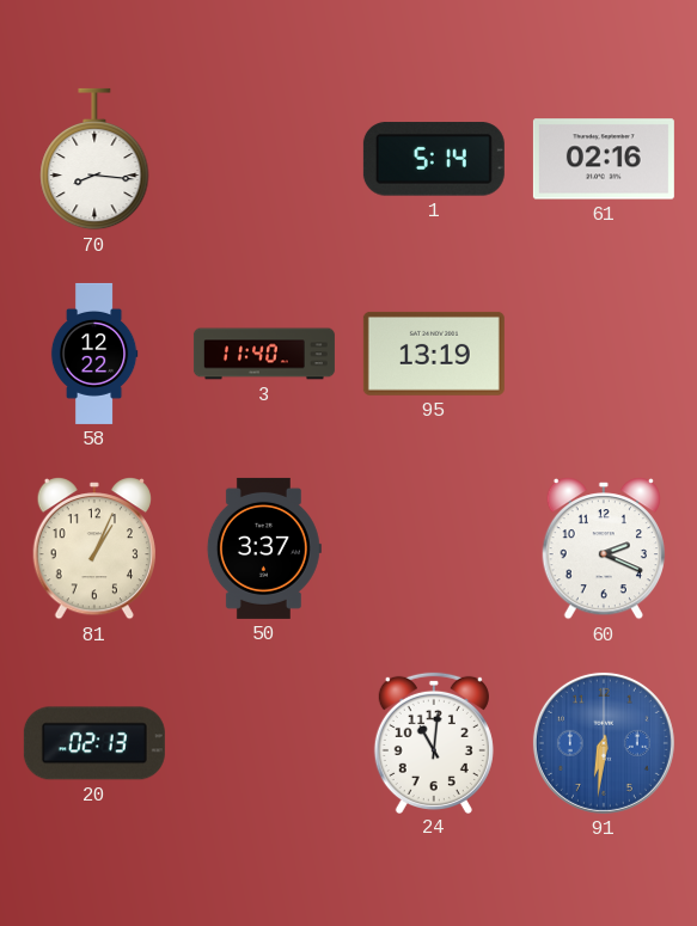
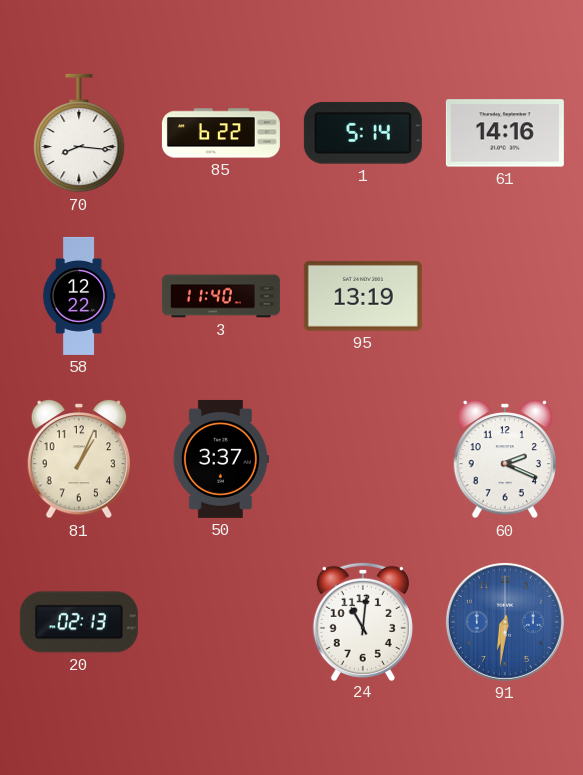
85: none -> 6:22
61: 02:16 -> 14:16
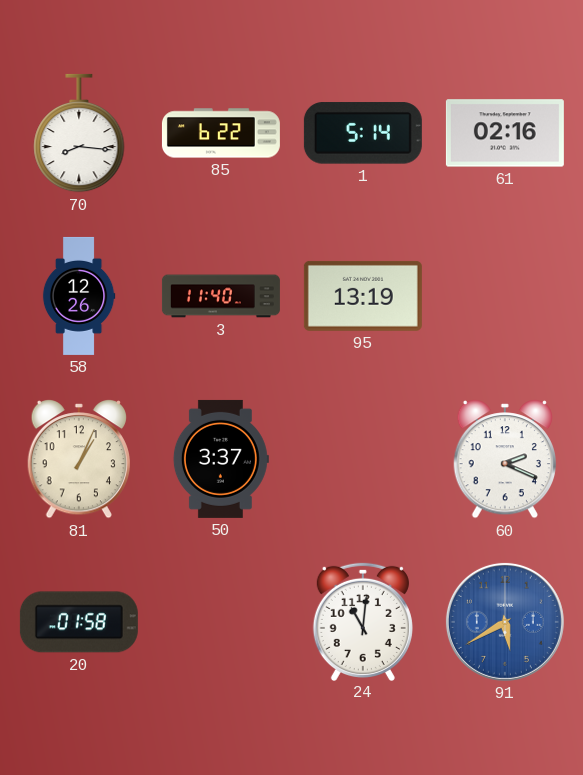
61: 14:16 -> 02:16
58: 12:22 -> 12:26
20: 02:13 -> 01:58
91: 6:31 -> 5:40
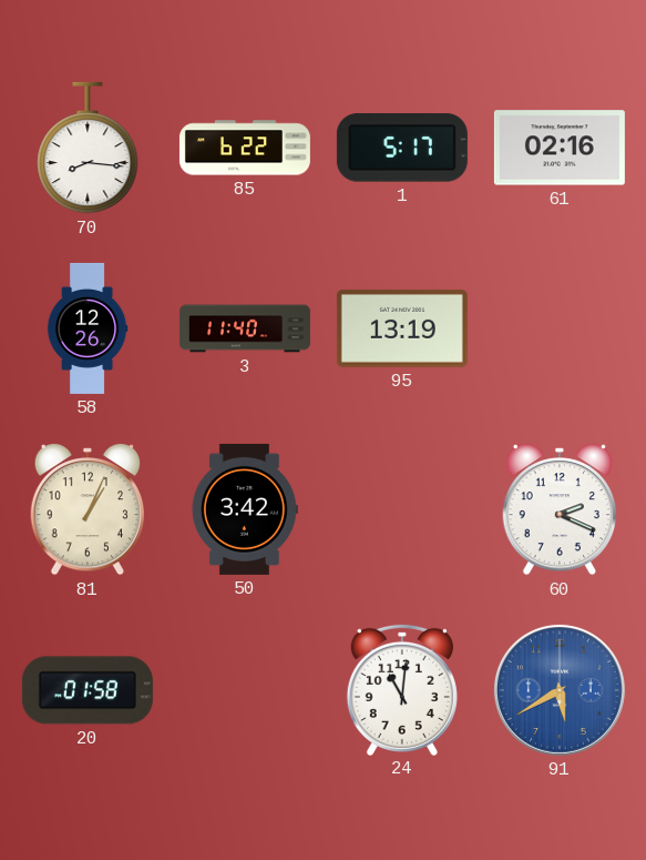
1: 5:14 -> 5:17
50: 3:37 -> 3:42
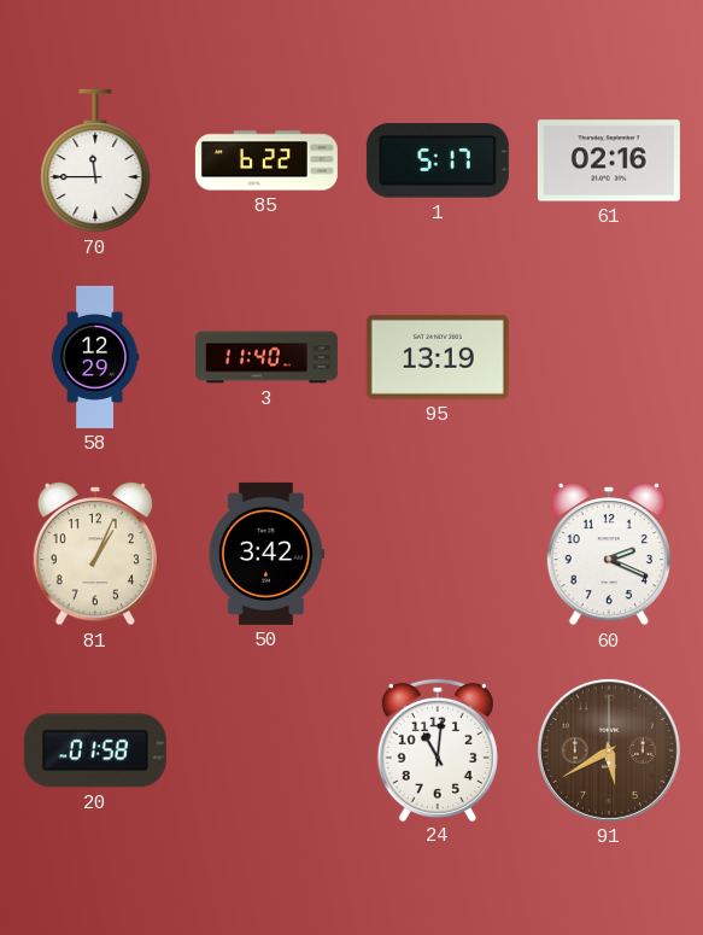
70: 8:16 -> 11:45
58: 12:26 -> 12:29
91 dial: blue -> brown
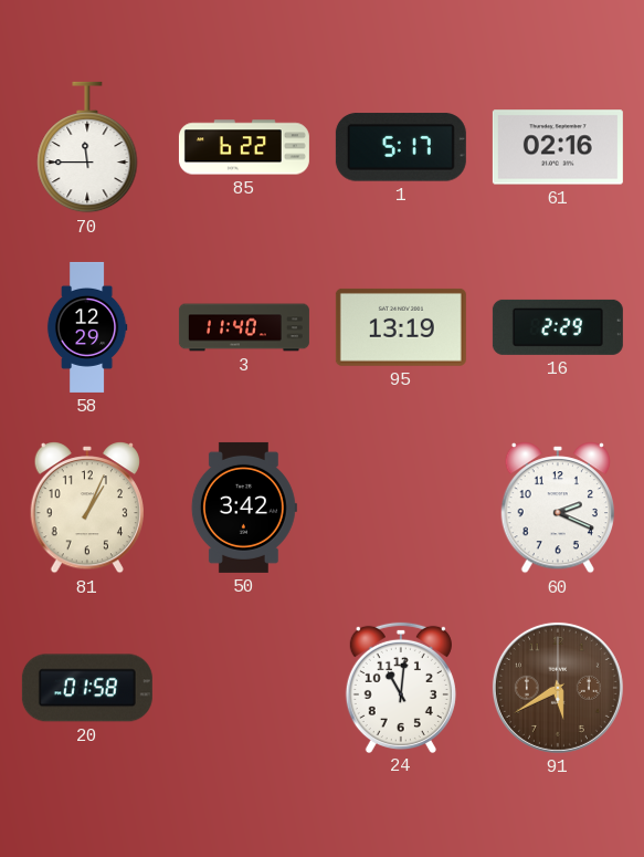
16: none -> 2:29
